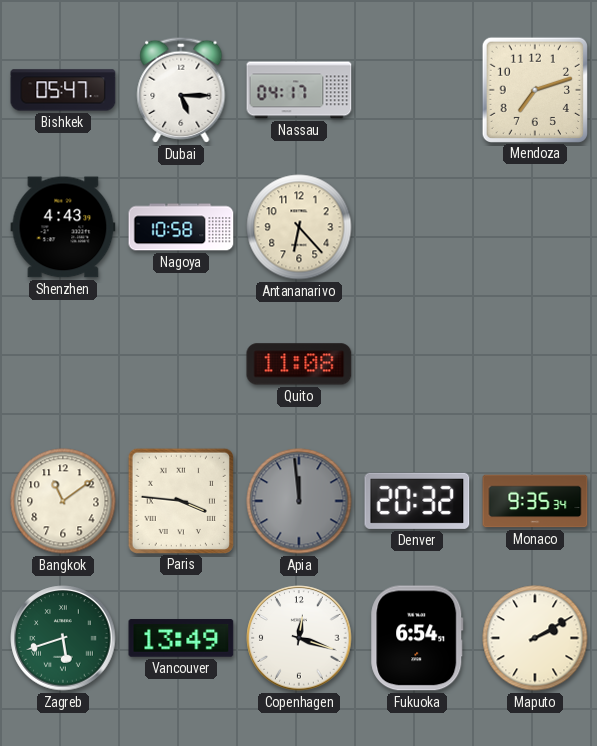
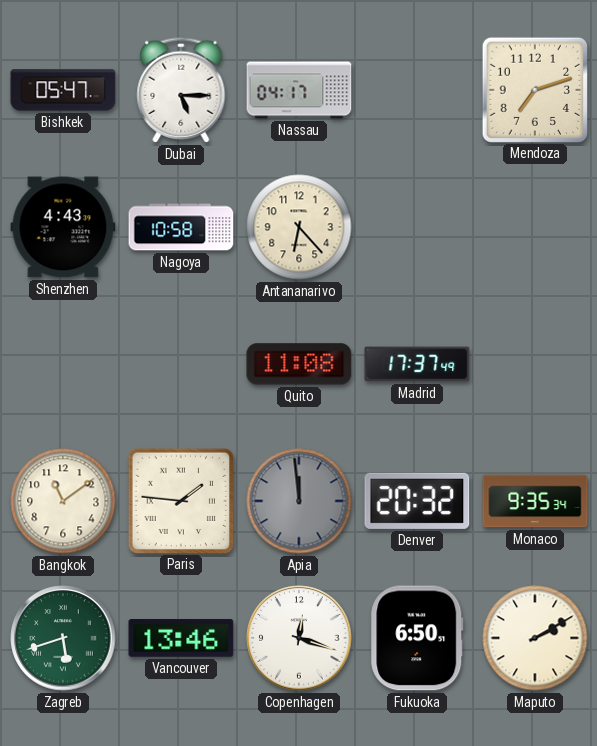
Madrid: none -> 17:37
Paris: 3:46 -> 1:46
Vancouver: 13:49 -> 13:46
Fukuoka: 6:54 -> 6:50
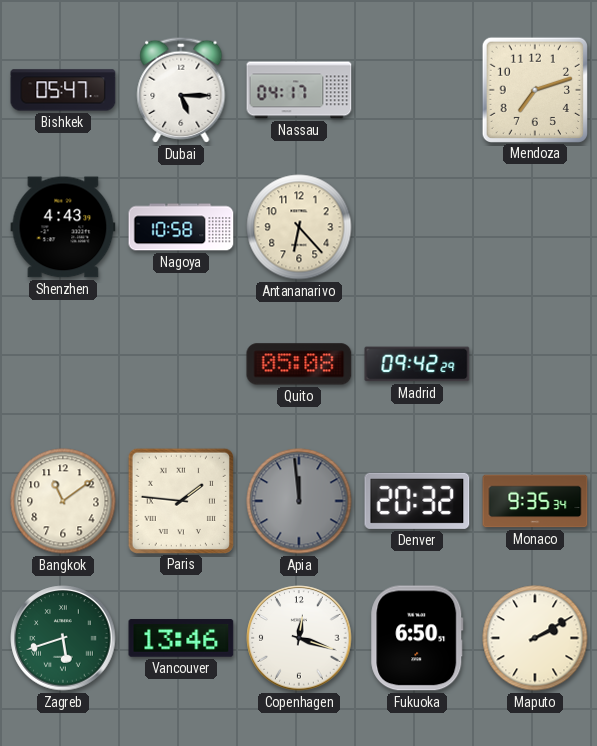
Quito: 11:08 -> 05:08
Madrid: 17:37 -> 09:42
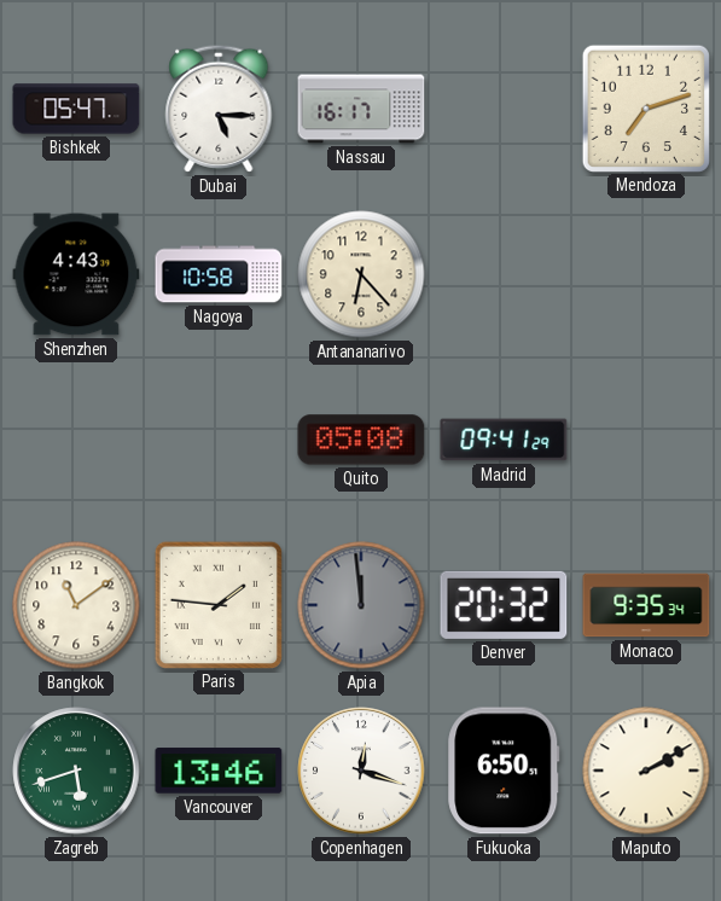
Nassau: 04:17 -> 16:17
Madrid: 09:42 -> 09:41
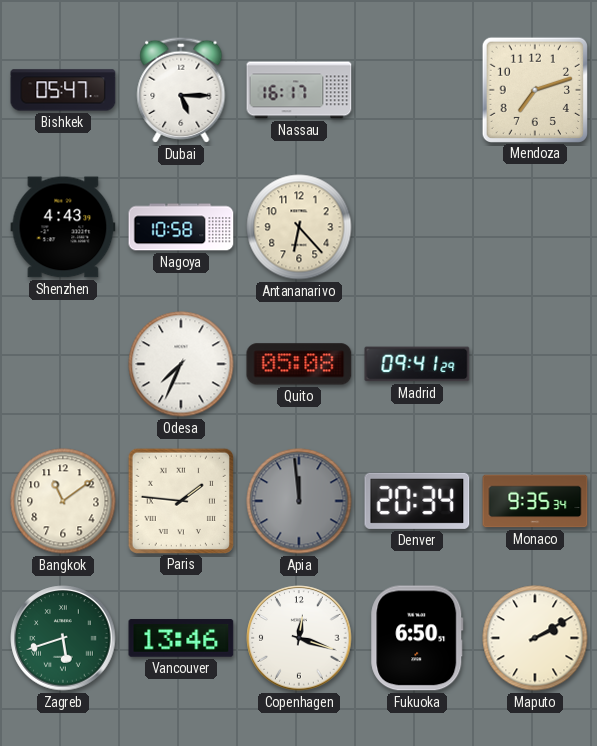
Odesa: none -> 7:34
Denver: 20:32 -> 20:34
